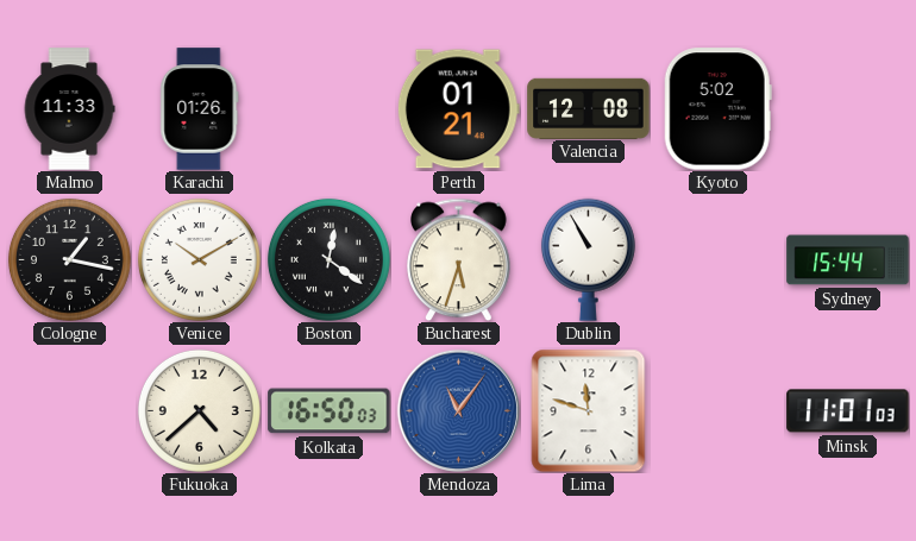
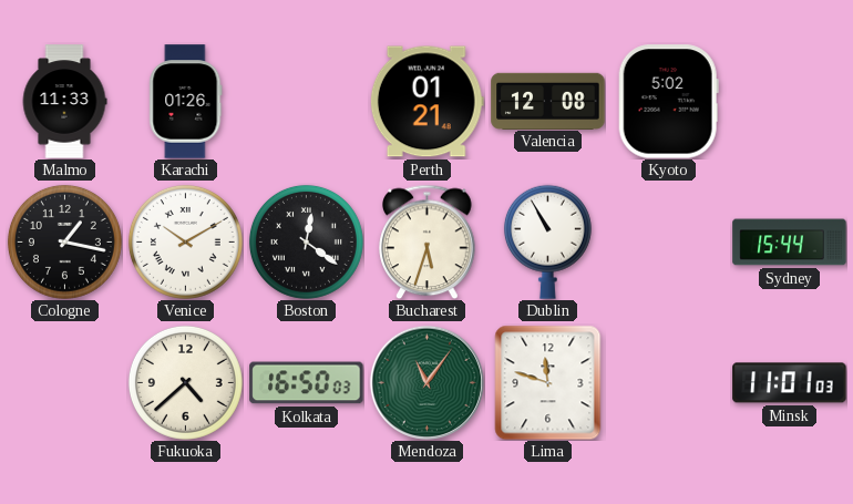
Mendoza dial: blue -> green
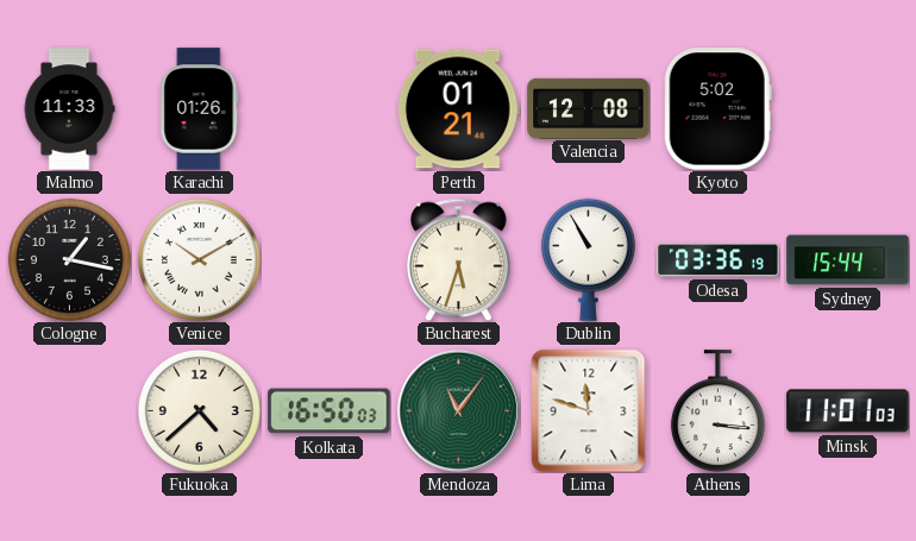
Boston: 12:21 -> none
Odesa: none -> 03:36
Athens: none -> 3:16
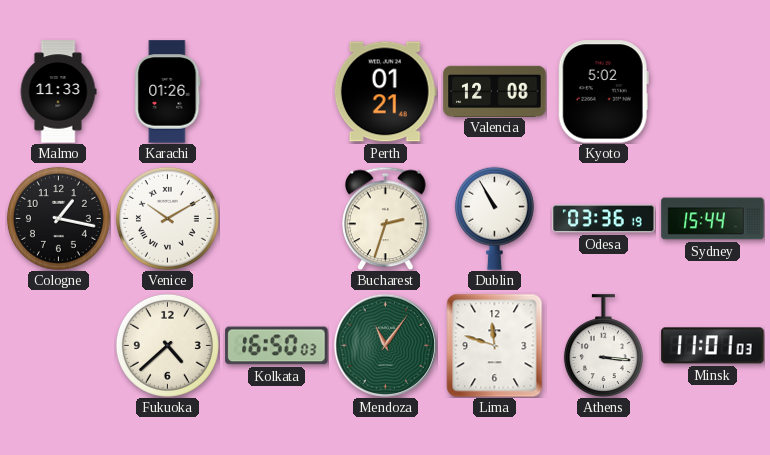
Bucharest: 5:33 -> 2:33
